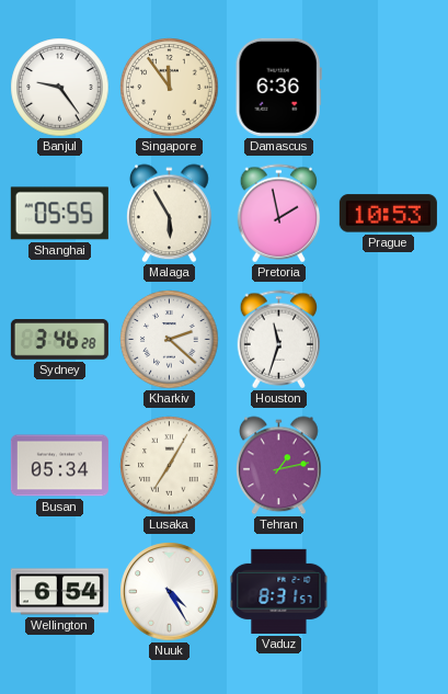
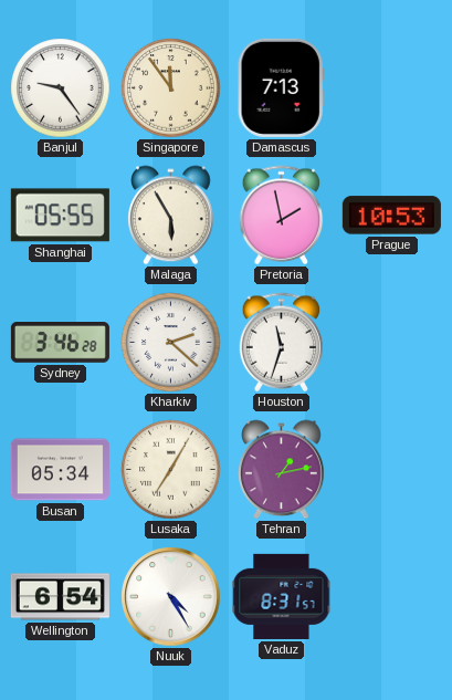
Damascus: 6:36 -> 7:13
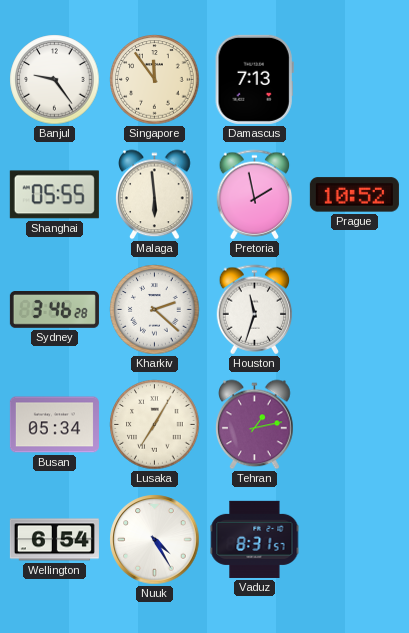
Malaga: 5:55 -> 5:59
Prague: 10:53 -> 10:52
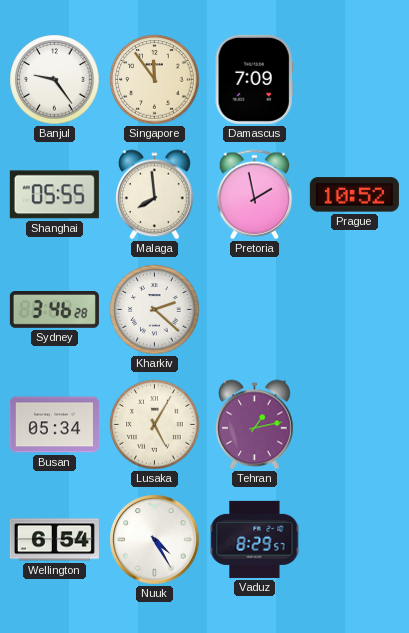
Damascus: 7:13 -> 7:09
Malaga: 5:59 -> 7:59
Houston: 11:33 -> none
Lusaka: 7:05 -> 5:05
Vaduz: 8:31 -> 8:29
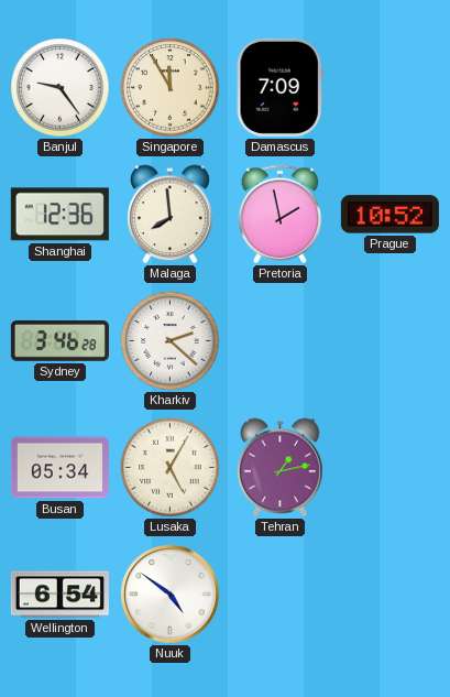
Singapore: 11:54 -> 11:55
Shanghai: 05:55 -> 12:36
Nuuk: 4:25 -> 4:51
Vaduz: 8:29 -> none
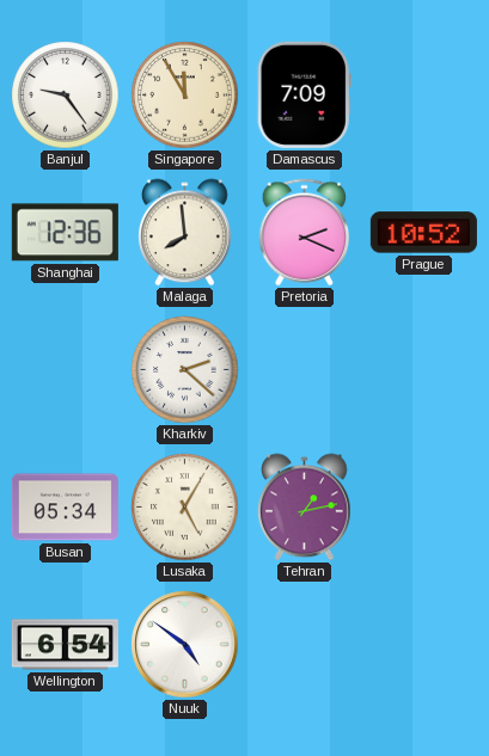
Pretoria: 1:58 -> 2:19
Sydney: 3:46 -> none
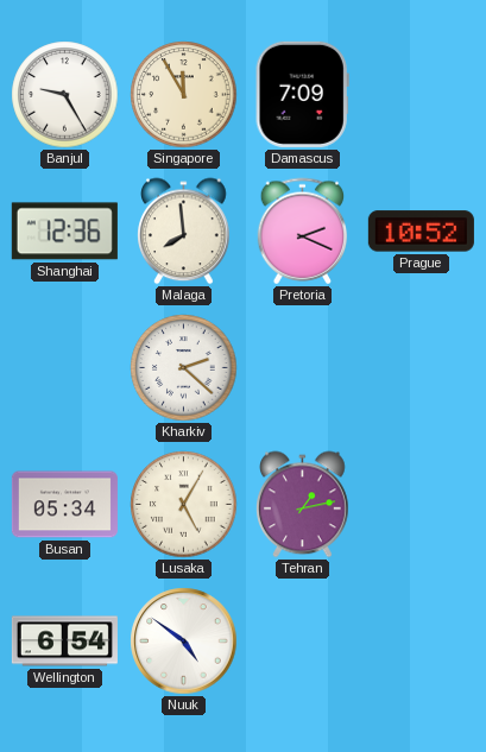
Banjul: 9:24 -> 9:25
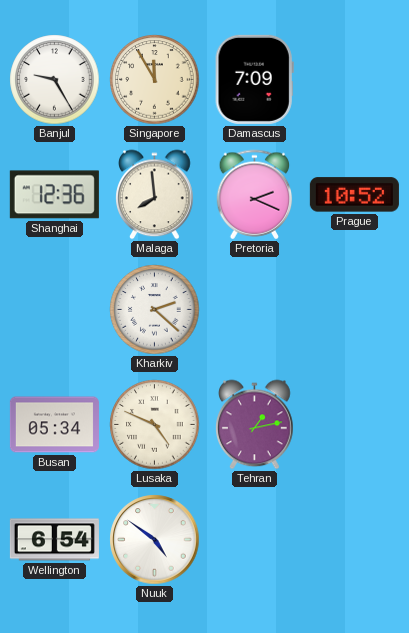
Lusaka: 5:05 -> 4:49
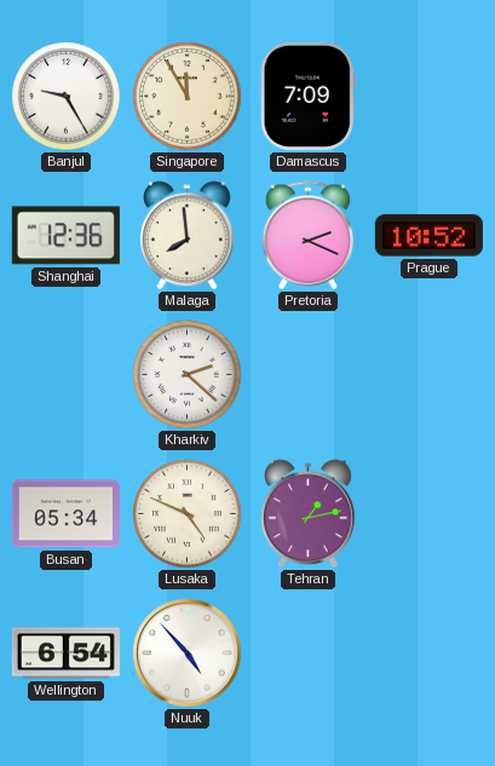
Nuuk: 4:51 -> 4:53
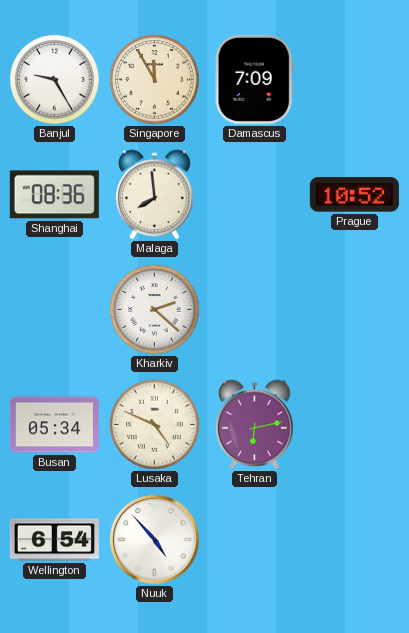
Shanghai: 12:36 -> 08:36
Pretoria: 2:19 -> none
Tehran: 1:13 -> 6:13
